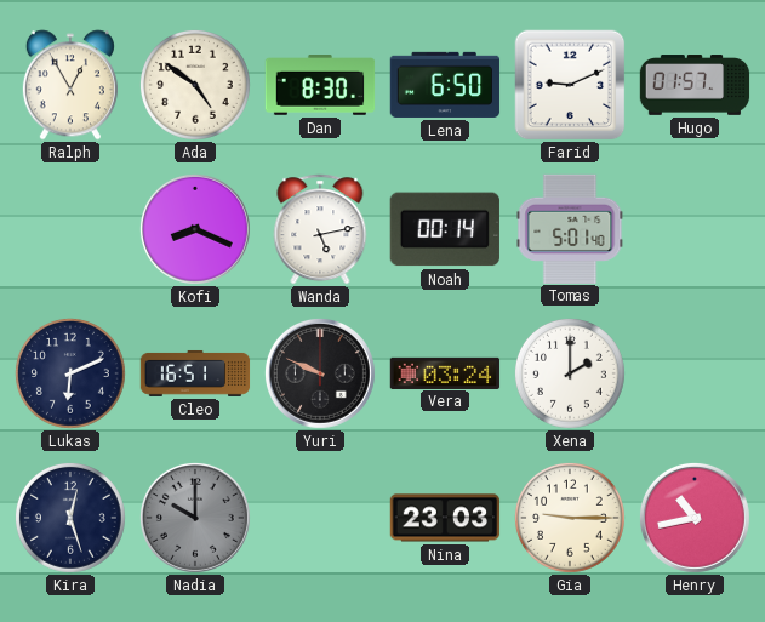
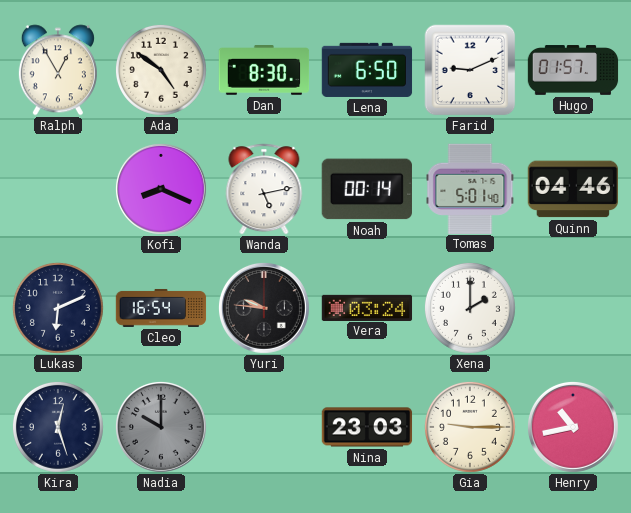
Quinn: none -> 04:46
Cleo: 16:51 -> 16:54
Yuri: 9:49 -> 9:46
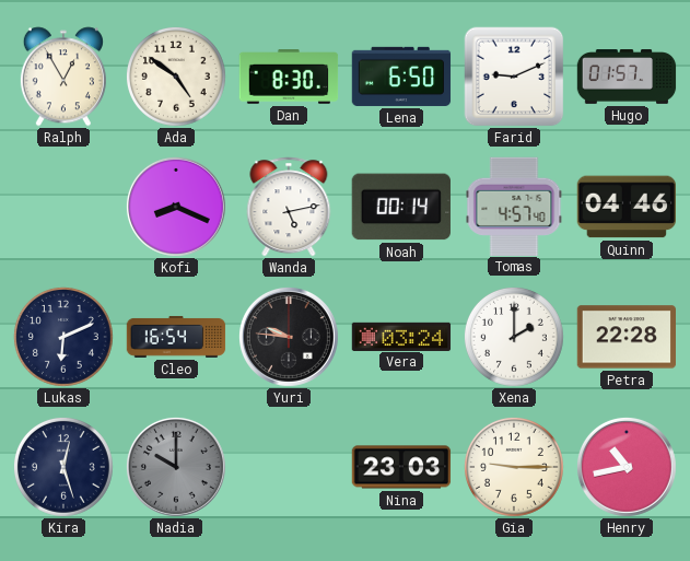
Tomas: 5:01 -> 4:57
Petra: none -> 22:28
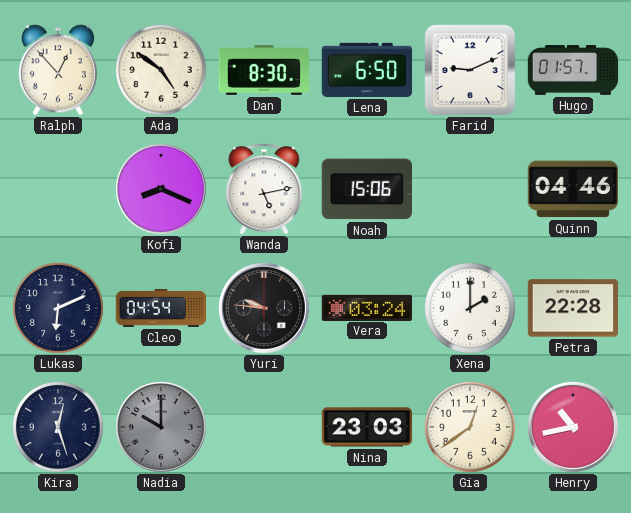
Ralph: 12:55 -> 12:53
Noah: 00:14 -> 15:06
Tomas: 4:57 -> none
Cleo: 16:54 -> 04:54
Gia: 9:15 -> 12:39
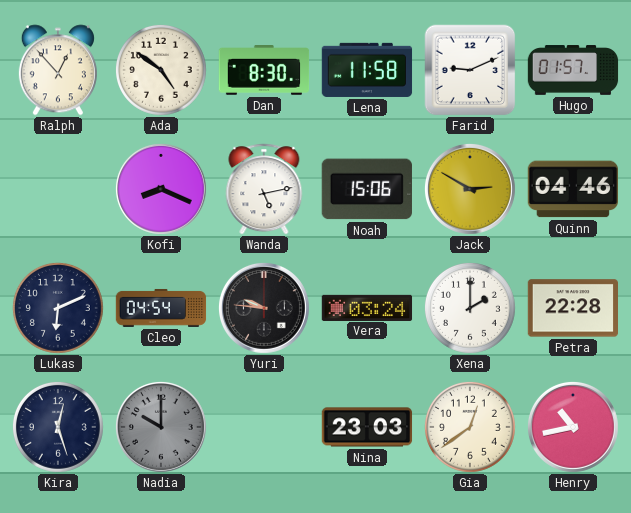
Lena: 6:50 -> 11:58
Jack: none -> 2:50
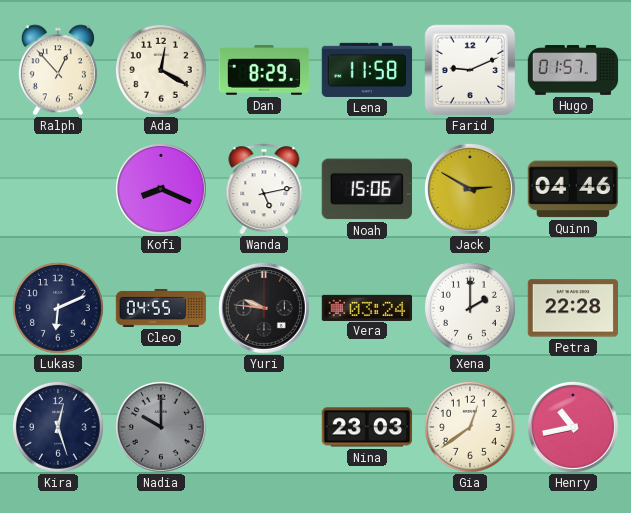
Ada: 4:51 -> 12:20
Dan: 8:30 -> 8:29
Cleo: 04:54 -> 04:55
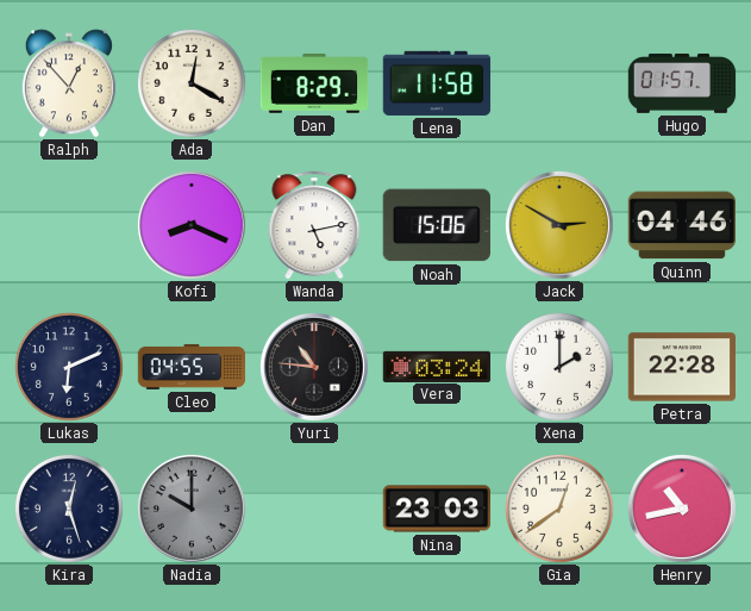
Farid: 9:11 -> none
Yuri: 9:46 -> 10:46
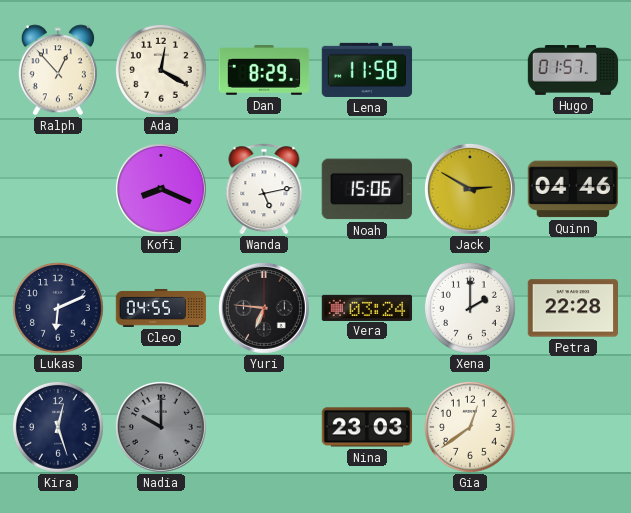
Yuri: 10:46 -> 6:46
Henry: 10:43 -> none
